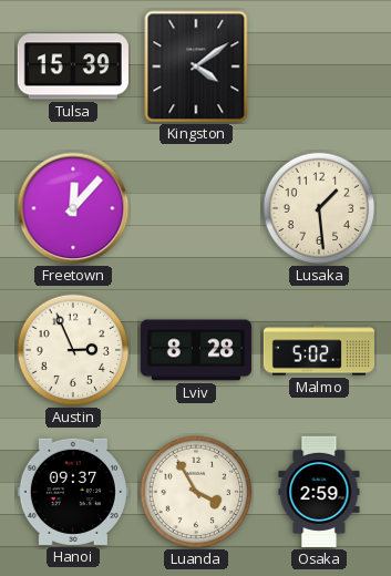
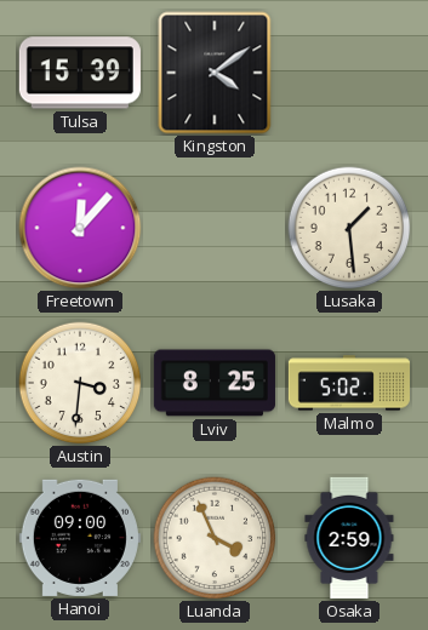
Austin: 2:56 -> 3:31
Lviv: 8:28 -> 8:25
Hanoi: 09:37 -> 09:00
Luanda: 3:55 -> 3:56
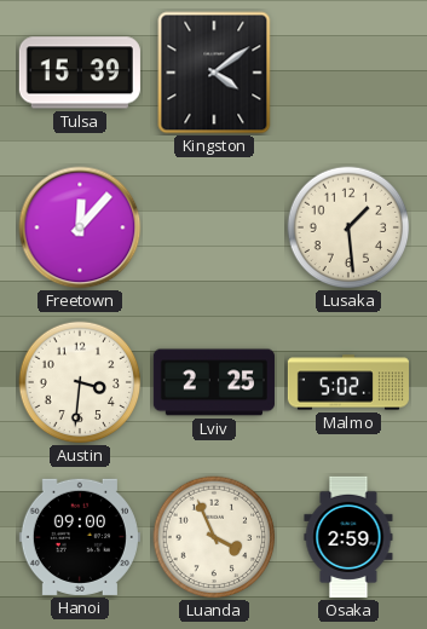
Lviv: 8:25 -> 2:25
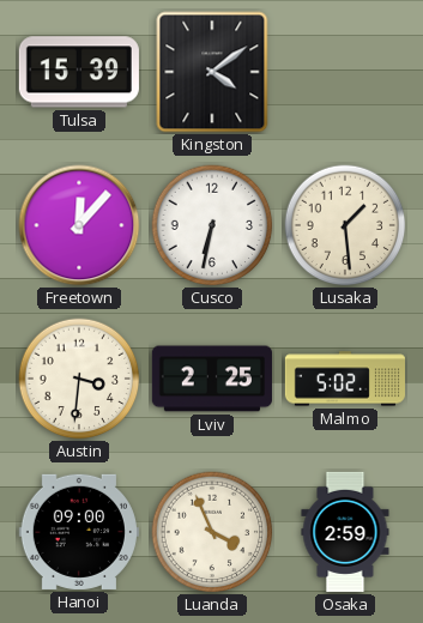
Cusco: none -> 6:32
